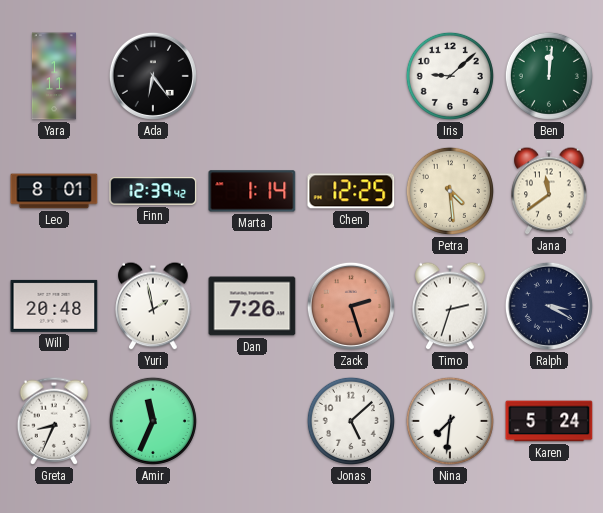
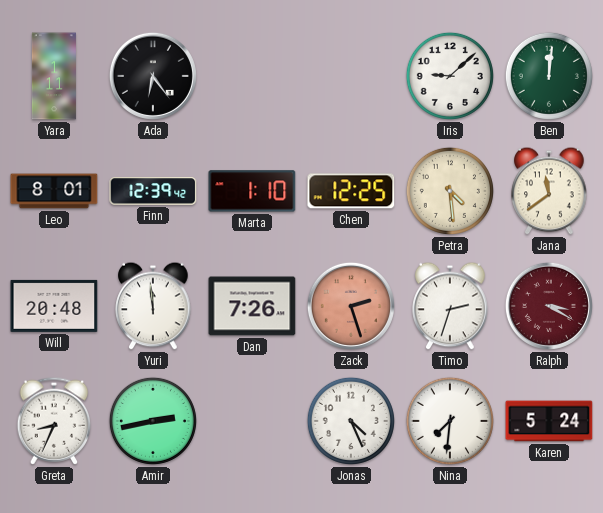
Marta: 1:14 -> 1:10
Yuri: 1:58 -> 11:59
Ralph dial: navy -> burgundy
Amir: 11:34 -> 2:43
Jonas: 5:08 -> 4:26
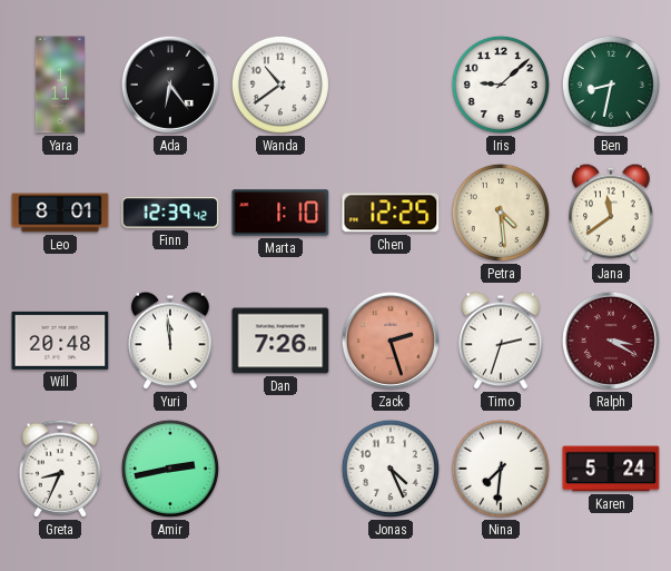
Wanda: none -> 10:39
Ben: 12:01 -> 8:32
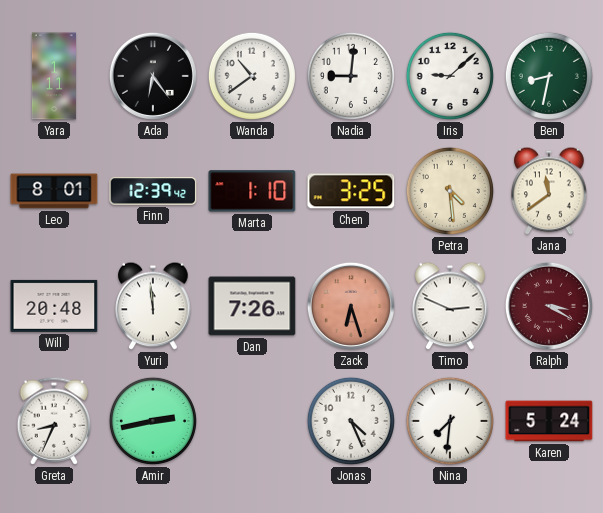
Nadia: none -> 9:01
Chen: 12:25 -> 3:25
Zack: 2:27 -> 6:27
Timo: 2:33 -> 2:49
